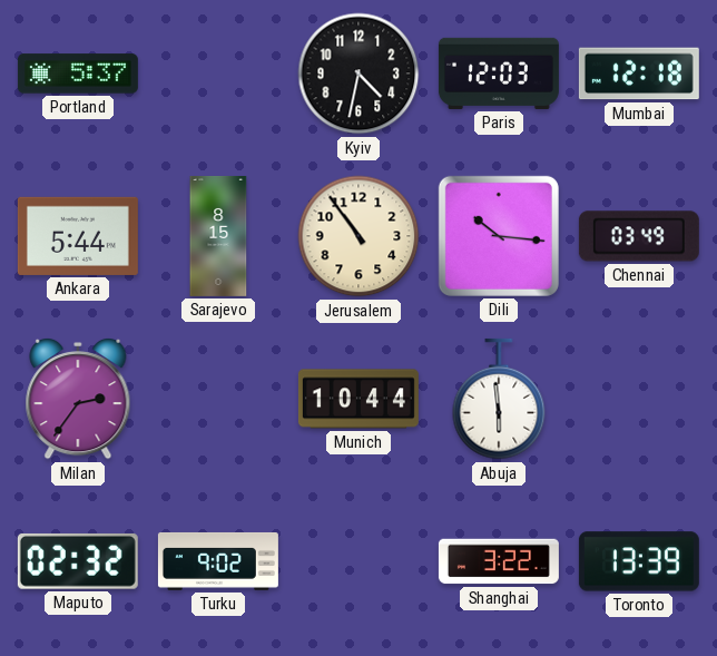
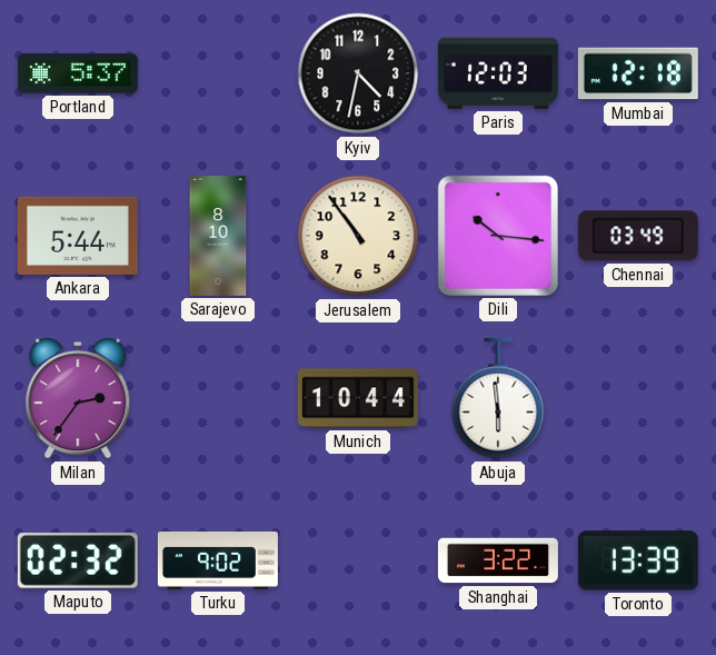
Sarajevo: 8:15 -> 8:10
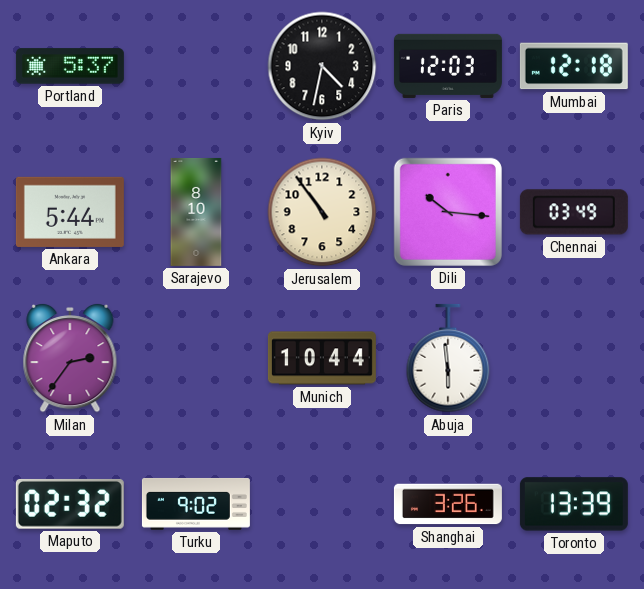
Shanghai: 3:22 -> 3:26
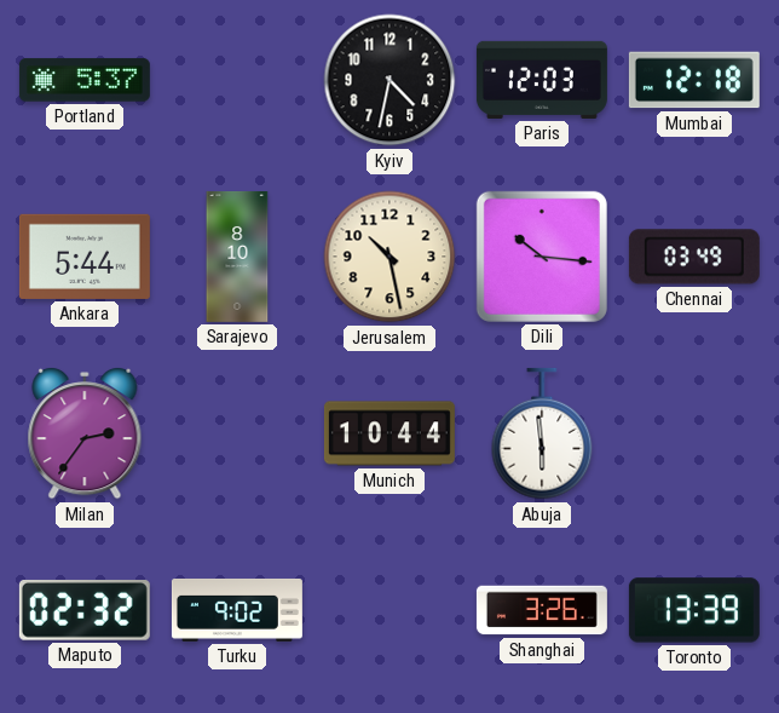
Jerusalem: 10:54 -> 10:28
